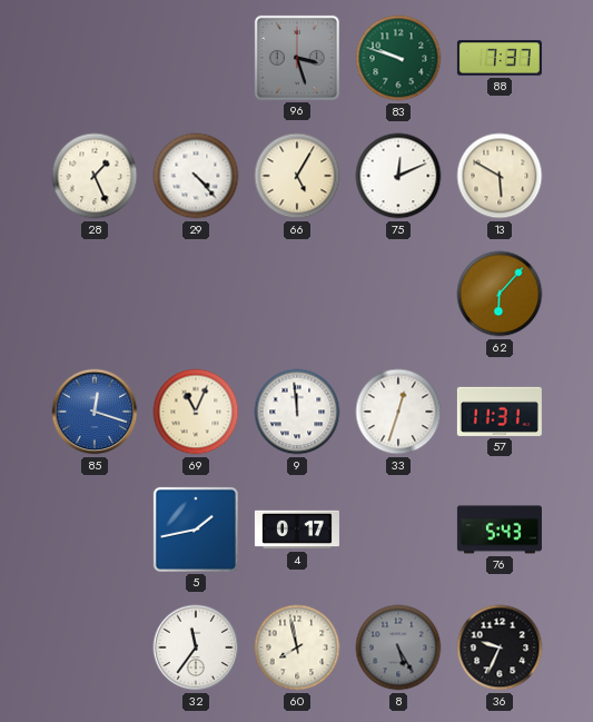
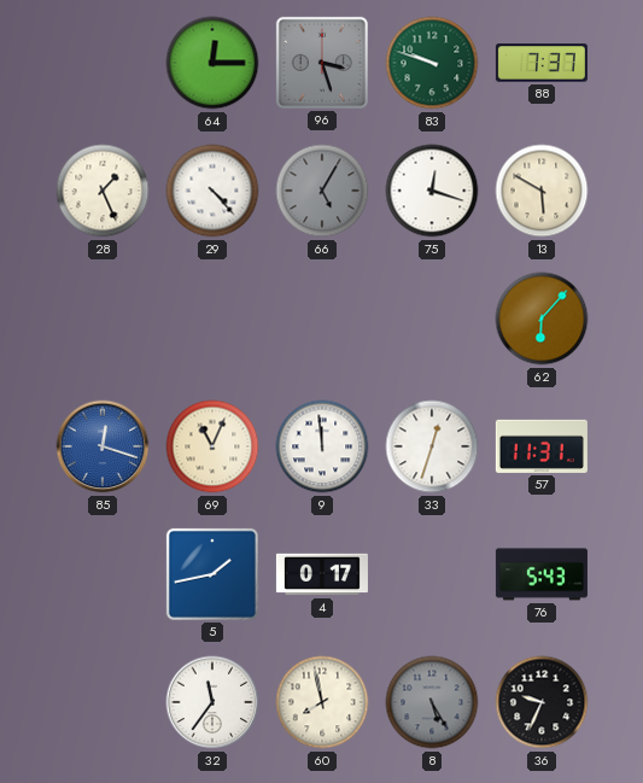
64: none -> 12:15
66 dial: cream -> grey
75: 12:11 -> 12:18
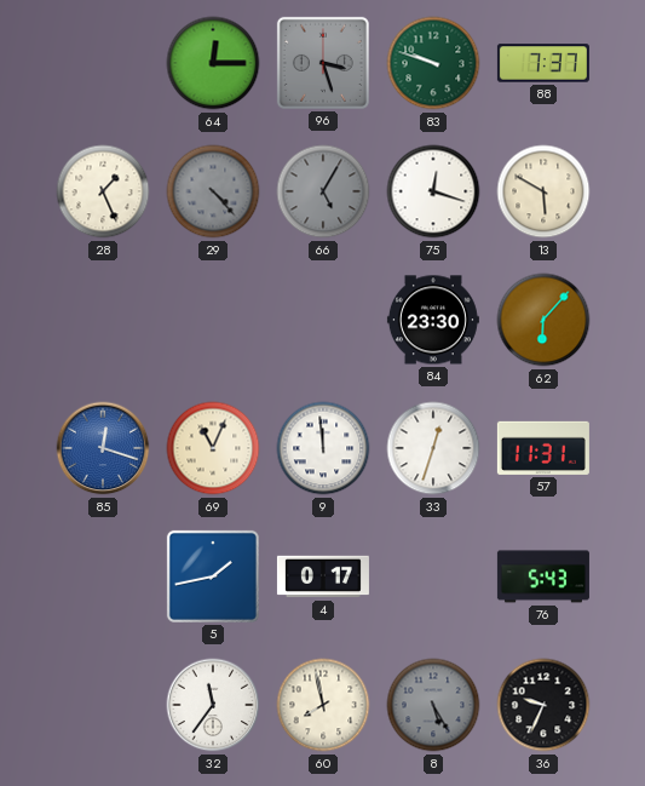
29 dial: white -> grey
84: none -> 23:30
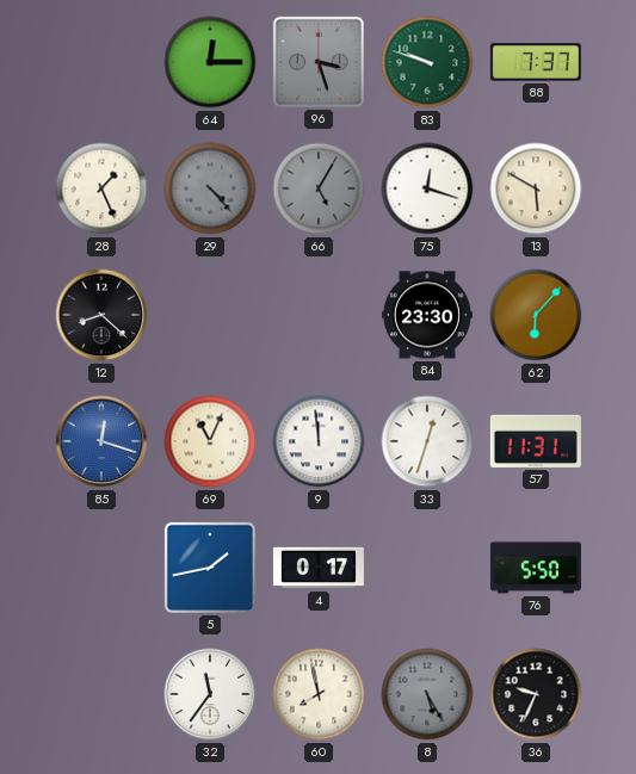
12: none -> 8:22
76: 5:43 -> 5:50
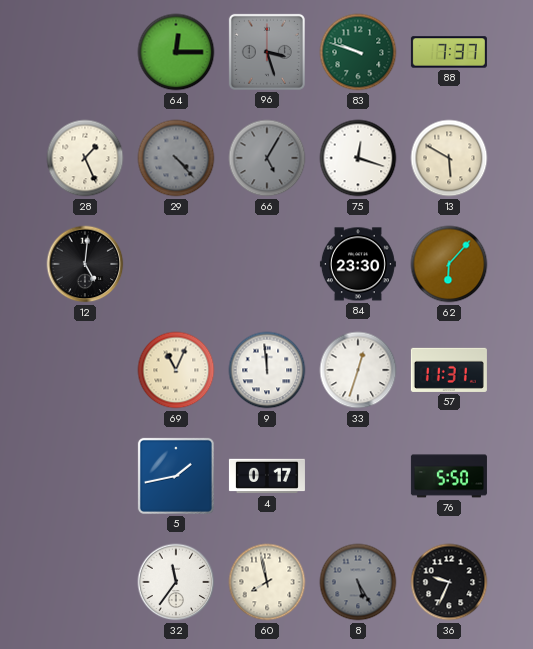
12: 8:22 -> 5:01
85: 12:18 -> none
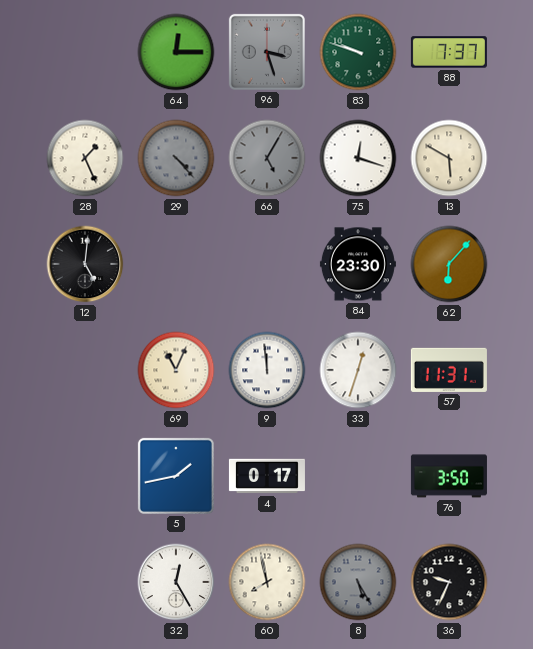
76: 5:50 -> 3:50
32: 11:36 -> 12:25
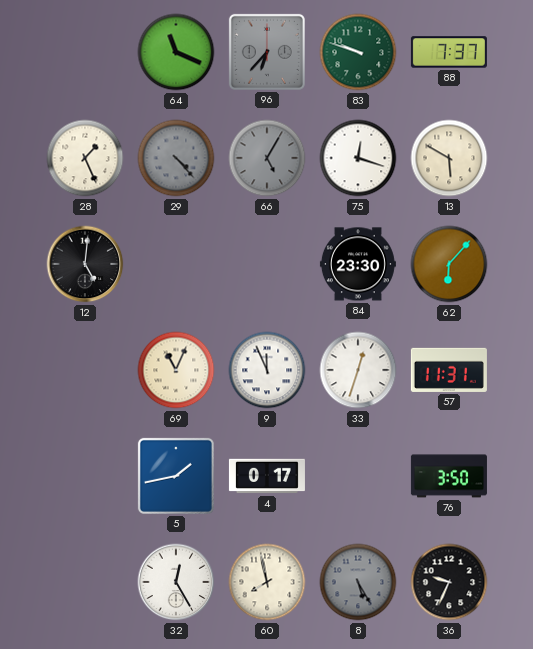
64: 12:15 -> 11:19
96: 3:27 -> 6:37
9: 11:59 -> 11:56
